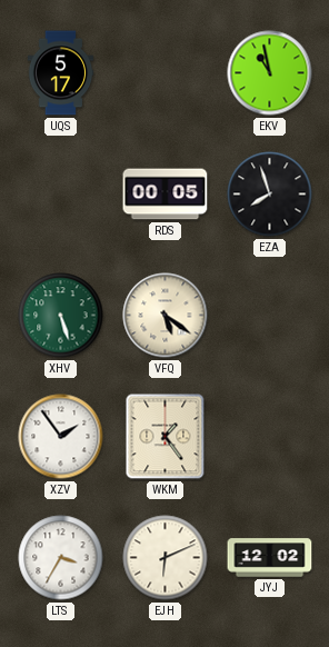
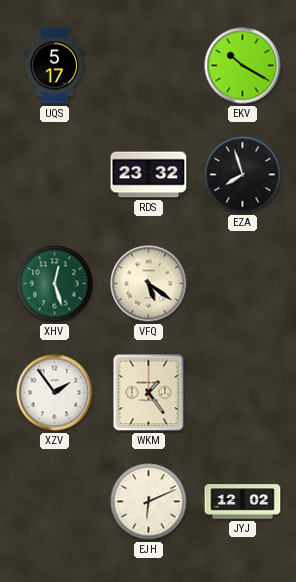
EKV: 10:58 -> 10:20
RDS: 00:05 -> 23:32
XHV: 5:27 -> 12:27
LTS: 3:35 -> none
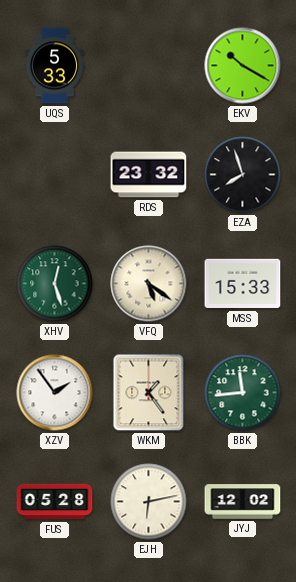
UQS: 5:17 -> 5:33
MSS: none -> 15:33
BBK: none -> 11:44
FUS: none -> 05:28
EJH: 6:11 -> 6:13
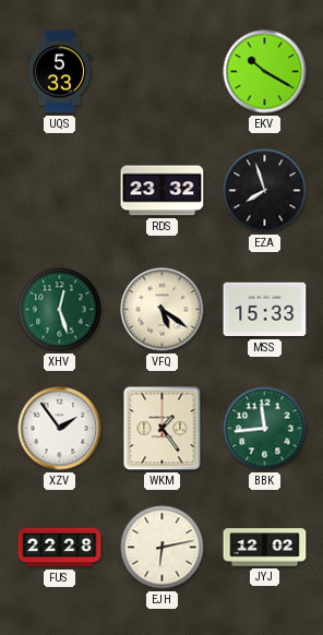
FUS: 05:28 -> 22:28
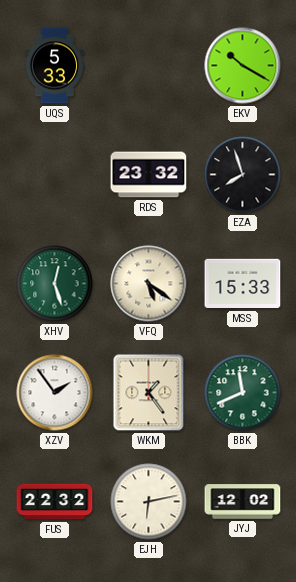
BBK: 11:44 -> 11:41
FUS: 22:28 -> 22:32
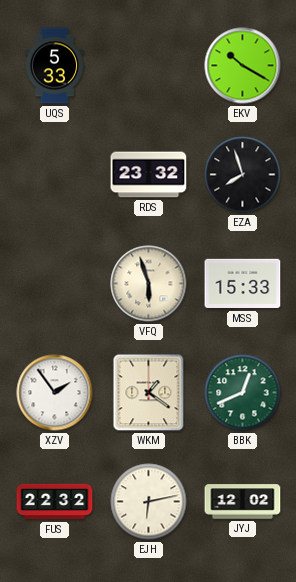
XHV: 12:27 -> none
VFQ: 5:21 -> 5:57
WKM: 1:24 -> 1:21
BBK: 11:41 -> 12:41
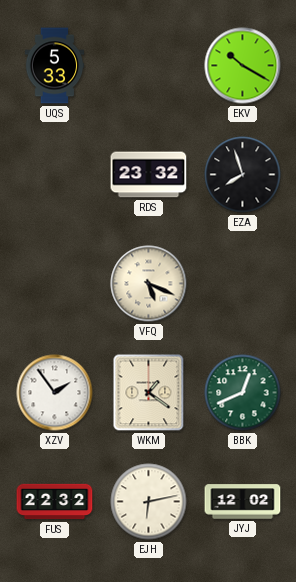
VFQ: 5:57 -> 5:19
MSS: 15:33 -> none
